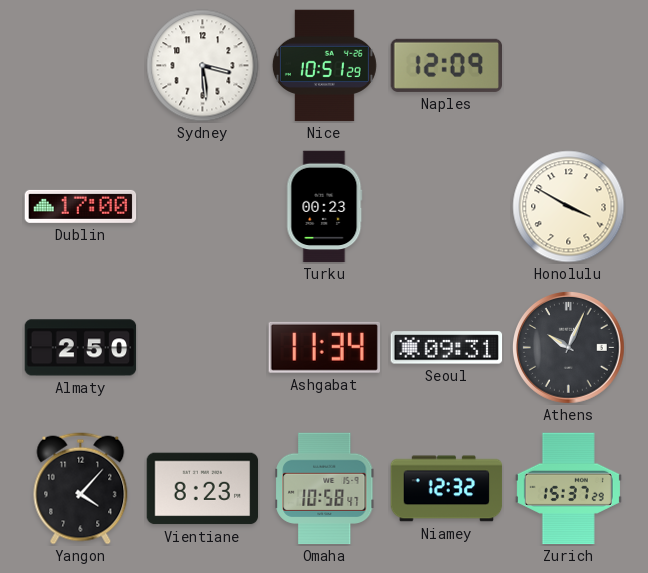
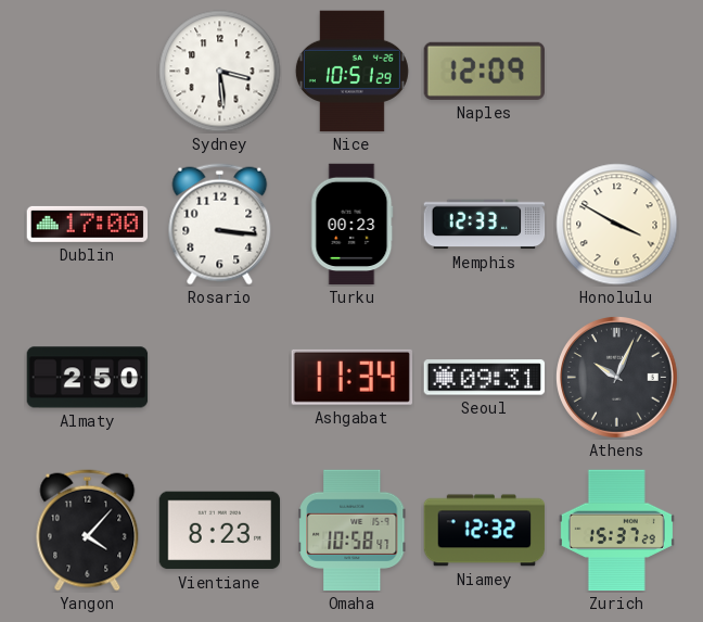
Rosario: none -> 3:16
Memphis: none -> 12:33
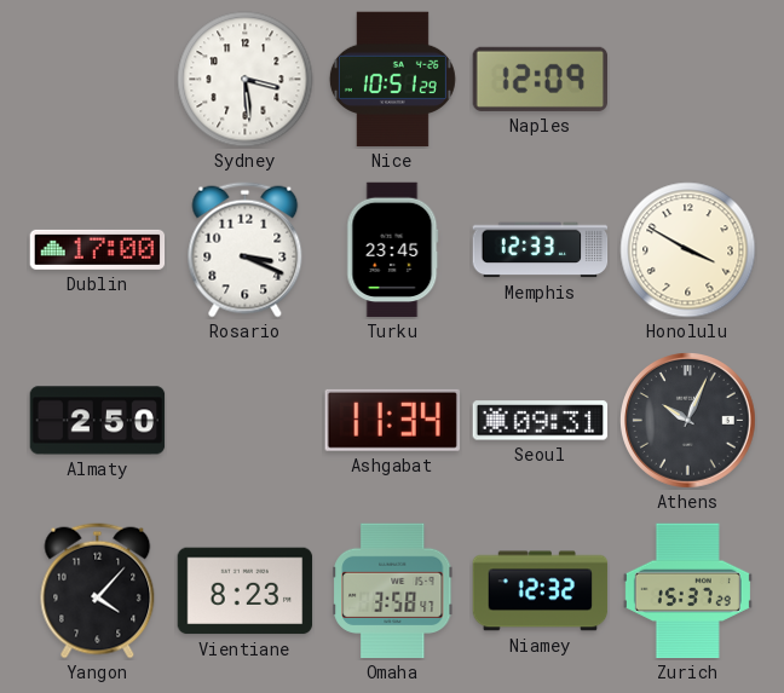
Rosario: 3:16 -> 3:19
Turku: 00:23 -> 23:45
Omaha: 10:58 -> 3:58
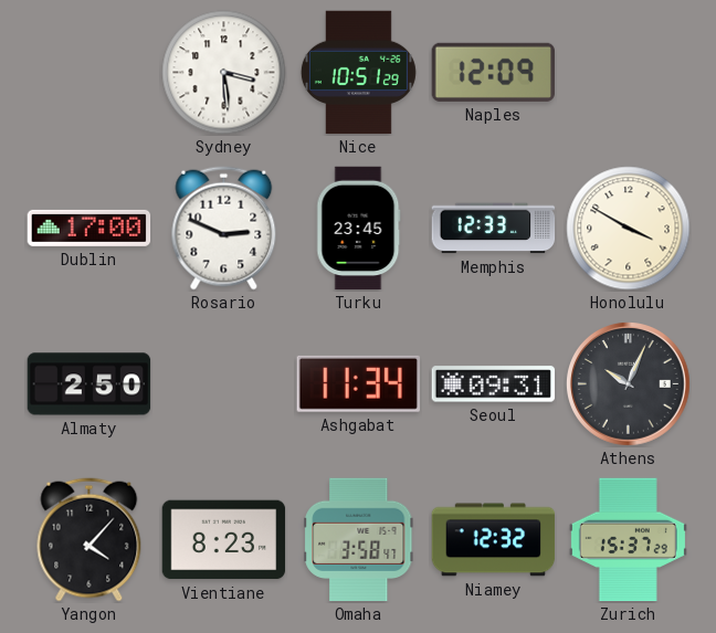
Rosario: 3:19 -> 2:49
